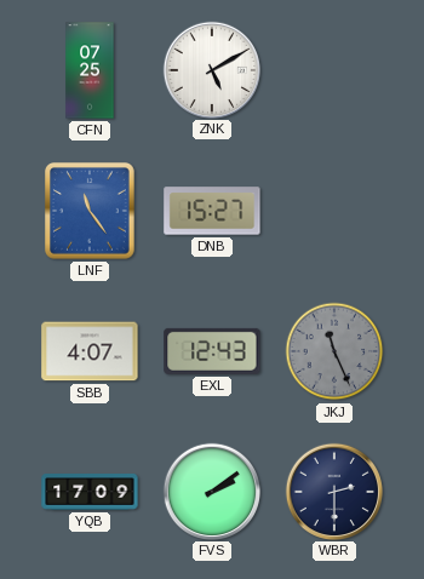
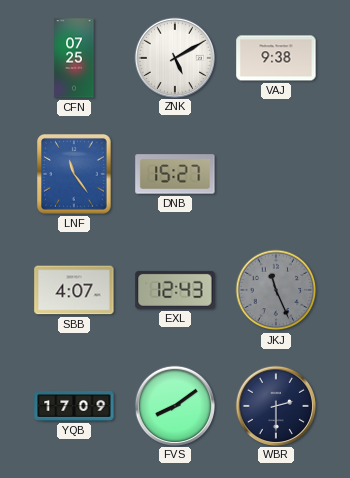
VAJ: none -> 9:38
FVS: 2:09 -> 8:09
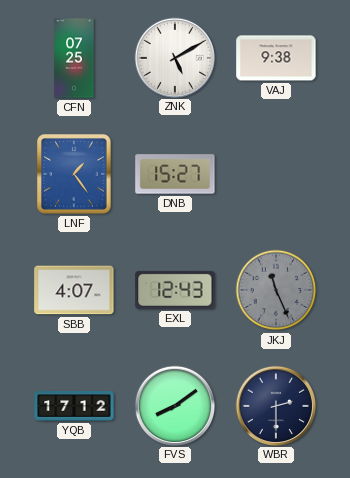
LNF: 11:24 -> 1:24
YQB: 17:09 -> 17:12
